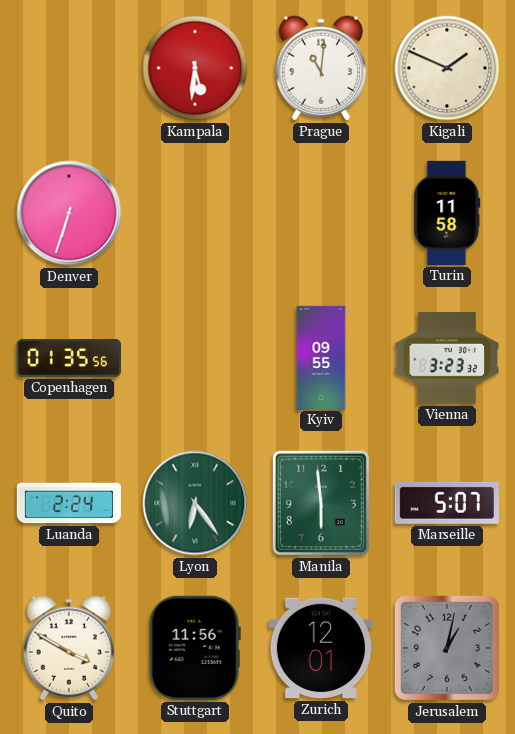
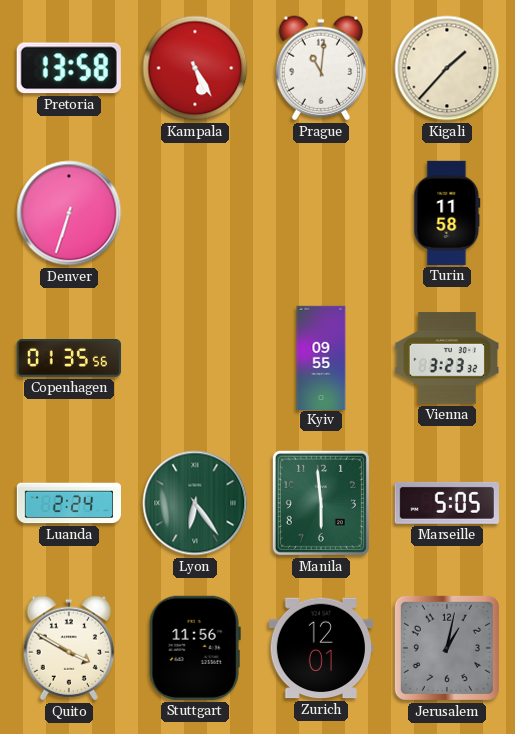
Pretoria: none -> 13:58
Kampala: 5:31 -> 5:25
Kigali: 1:49 -> 1:37
Marseille: 5:07 -> 5:05
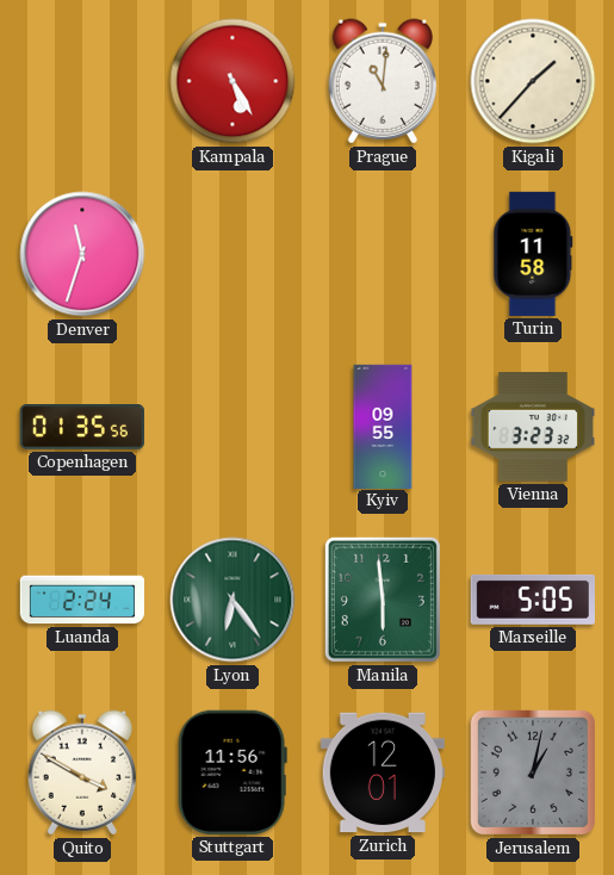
Pretoria: 13:58 -> none
Denver: 6:33 -> 11:33
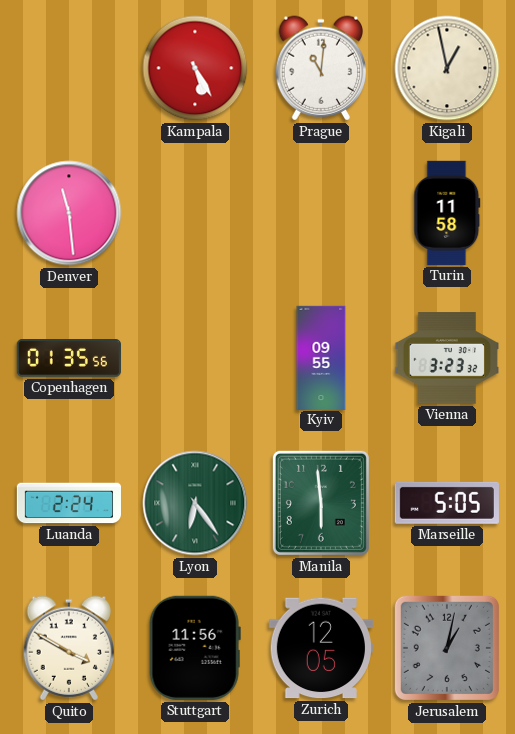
Kigali: 1:37 -> 12:58
Denver: 11:33 -> 11:29
Zurich: 12:01 -> 12:05
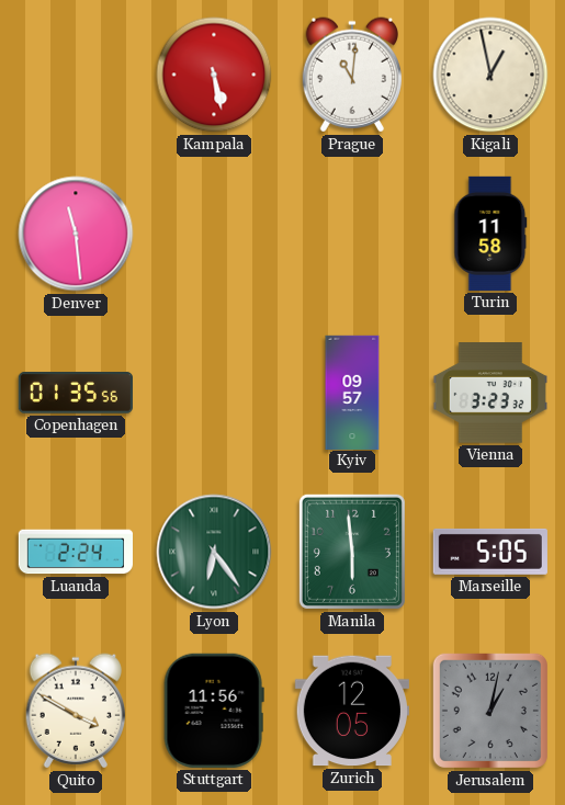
Kampala: 5:25 -> 5:28
Kyiv: 09:55 -> 09:57
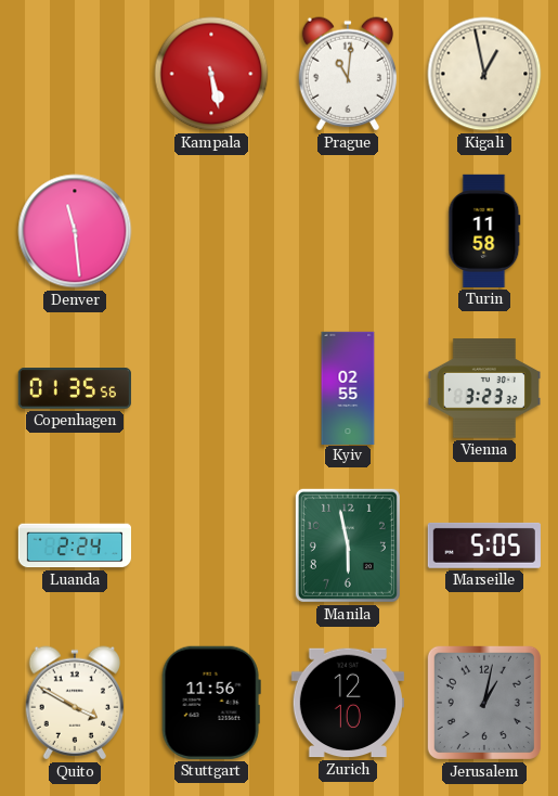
Kyiv: 09:57 -> 02:55
Lyon: 6:24 -> none
Manila: 5:59 -> 5:58
Zurich: 12:05 -> 12:10
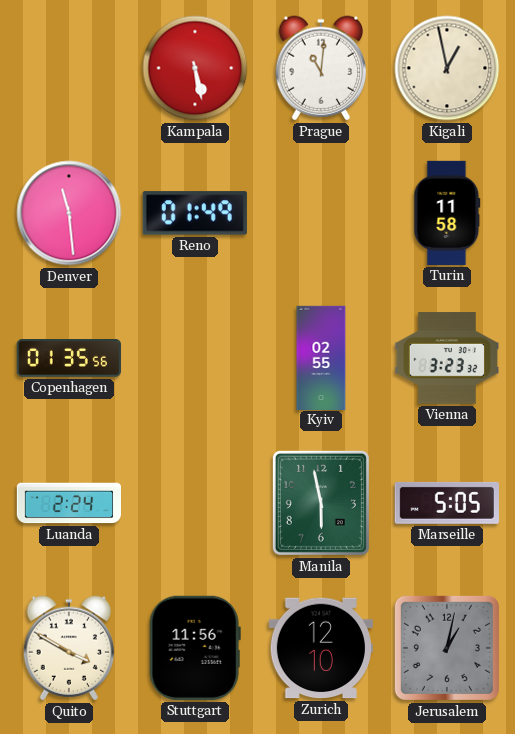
Reno: none -> 01:49
